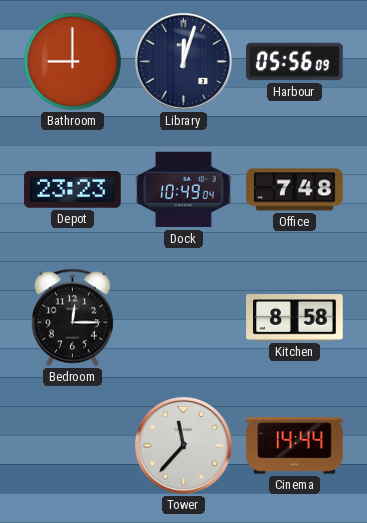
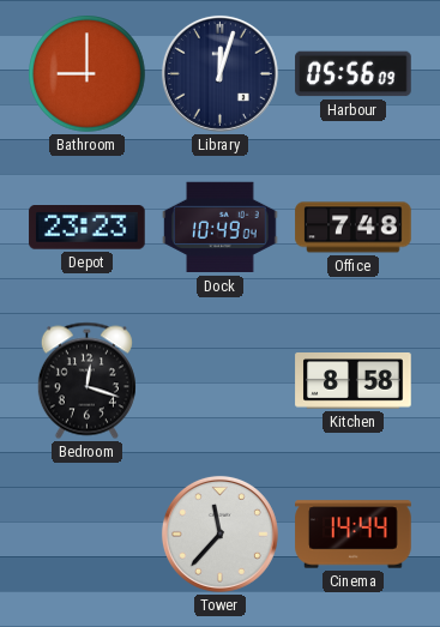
Bedroom: 12:15 -> 12:18
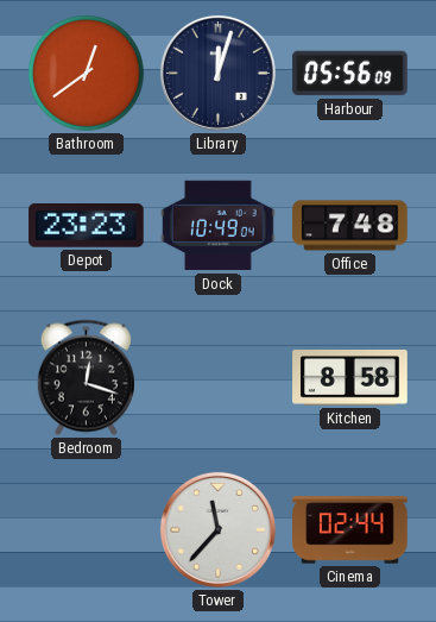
Bathroom: 9:00 -> 12:39
Cinema: 14:44 -> 02:44
